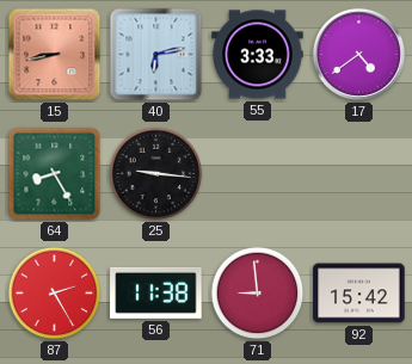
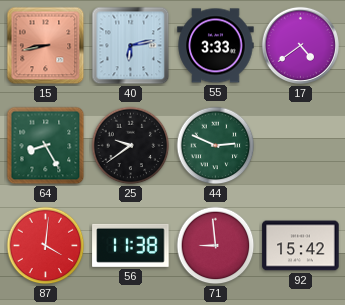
25: 9:16 -> 9:39
44: none -> 2:49
87: 2:25 -> 4:01
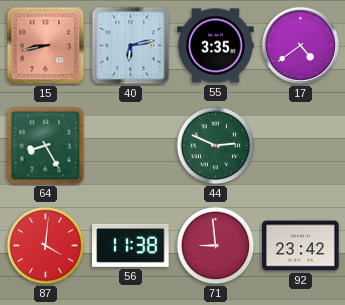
55: 3:33 -> 3:35
25: 9:39 -> none
92: 15:42 -> 23:42
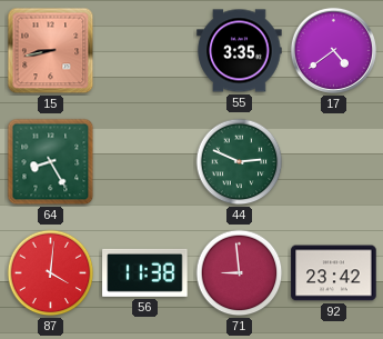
40: 6:13 -> none
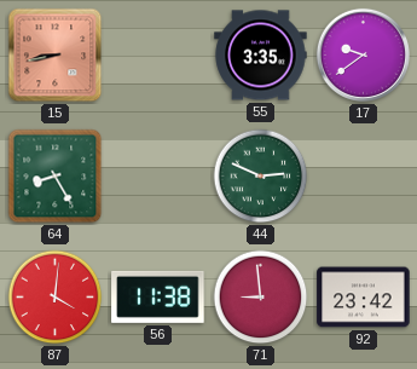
17: 4:39 -> 9:39
